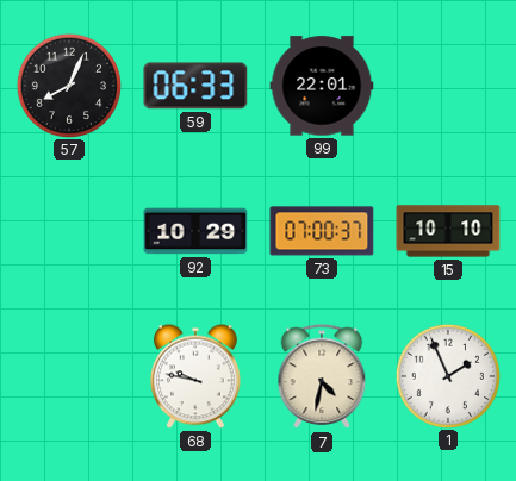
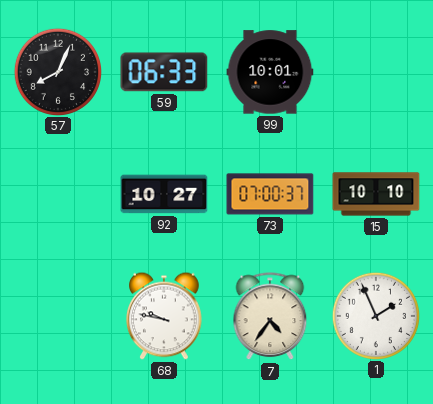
99: 22:01 -> 10:01
92: 10:29 -> 10:27
7: 4:32 -> 4:36
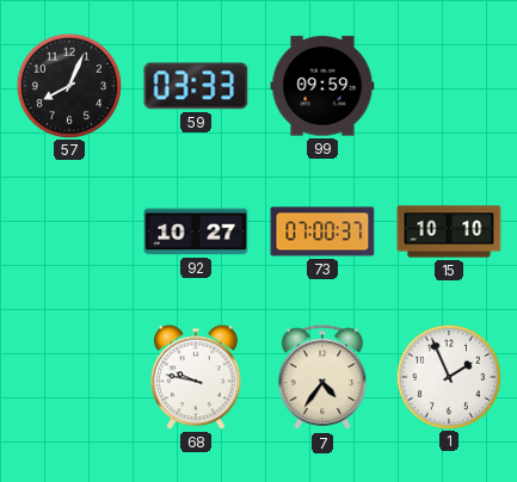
59: 06:33 -> 03:33
99: 10:01 -> 09:59
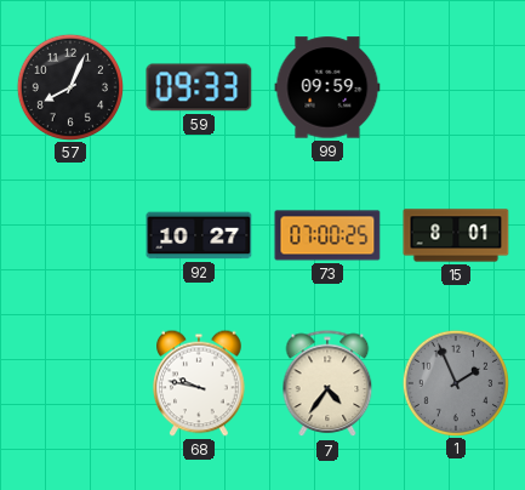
59: 03:33 -> 09:33
73: 07:00:37 -> 07:00:25
15: 10:10 -> 8:01
1 dial: white -> grey
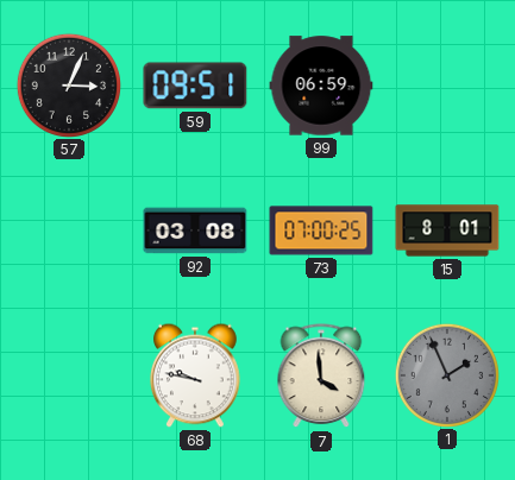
57: 8:04 -> 3:04
59: 09:33 -> 09:51
99: 09:59 -> 06:59
92: 10:27 -> 03:08
7: 4:36 -> 3:59
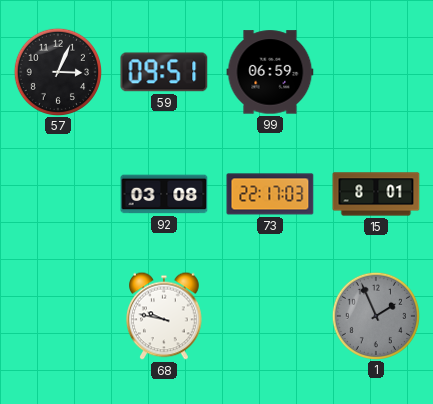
73: 07:00 -> 22:17
7: 3:59 -> none
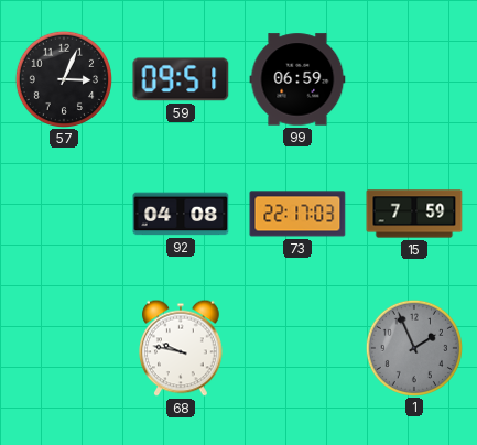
92: 03:08 -> 04:08
15: 8:01 -> 7:59
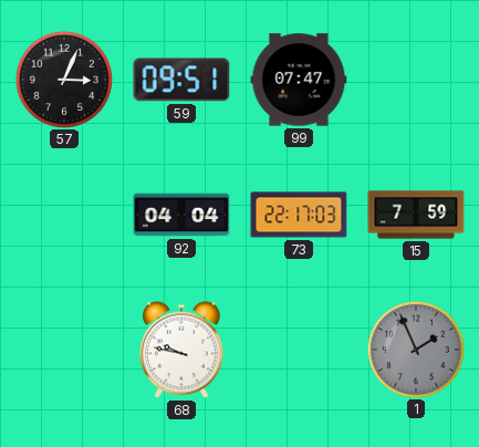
99: 06:59 -> 07:47
92: 04:08 -> 04:04
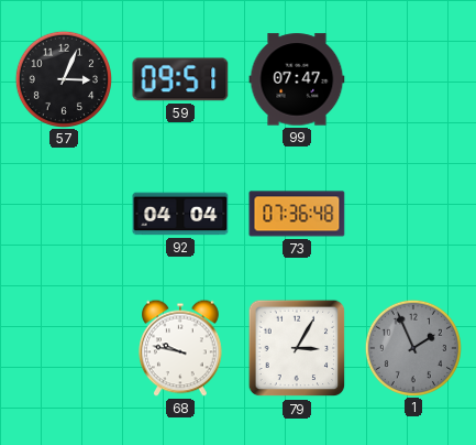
73: 22:17 -> 07:36
15: 7:59 -> none
79: none -> 3:05
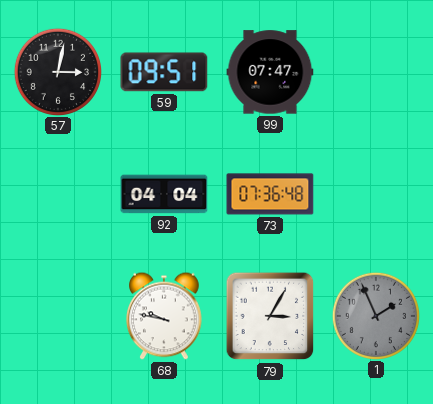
57: 3:04 -> 3:02
